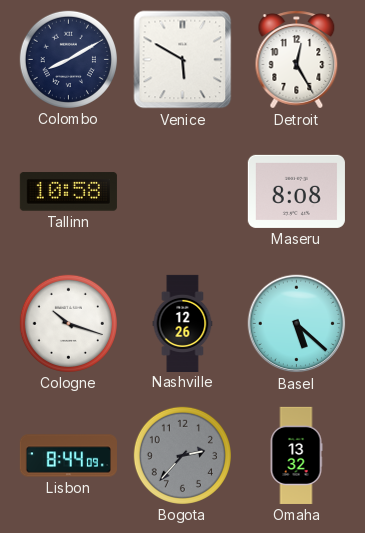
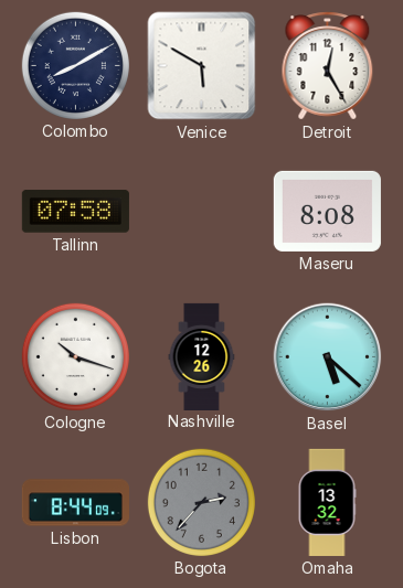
Tallinn: 10:58 -> 07:58
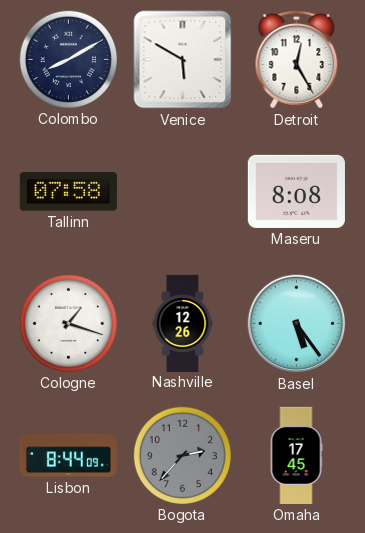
Cologne: 10:18 -> 1:18
Basel: 5:22 -> 5:24
Omaha: 13:32 -> 17:45
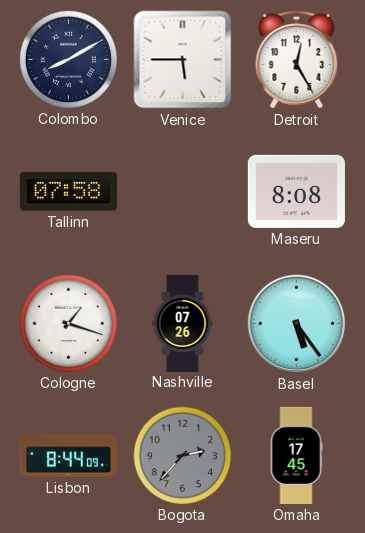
Venice: 5:50 -> 5:45
Nashville: 12:26 -> 07:26
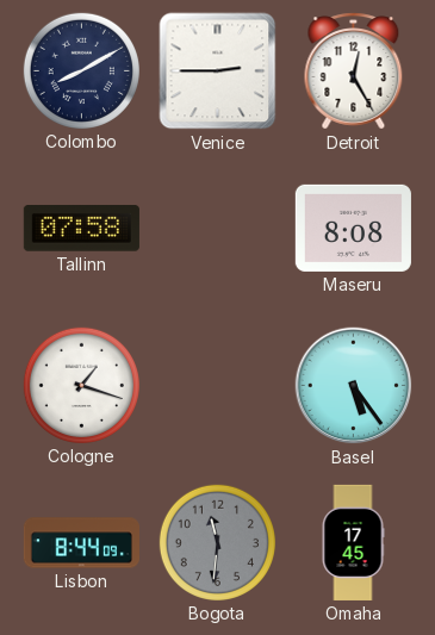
Venice: 5:45 -> 2:45
Nashville: 07:26 -> none
Bogota: 2:37 -> 11:31
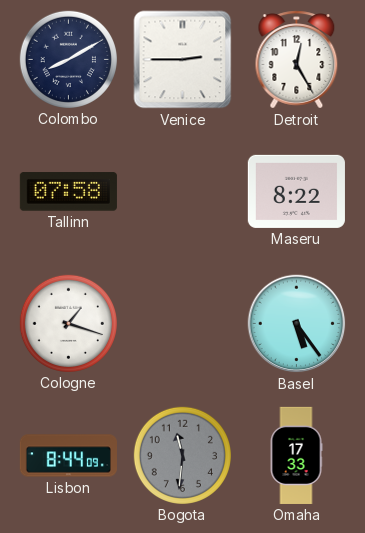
Maseru: 8:08 -> 8:22
Omaha: 17:45 -> 17:33
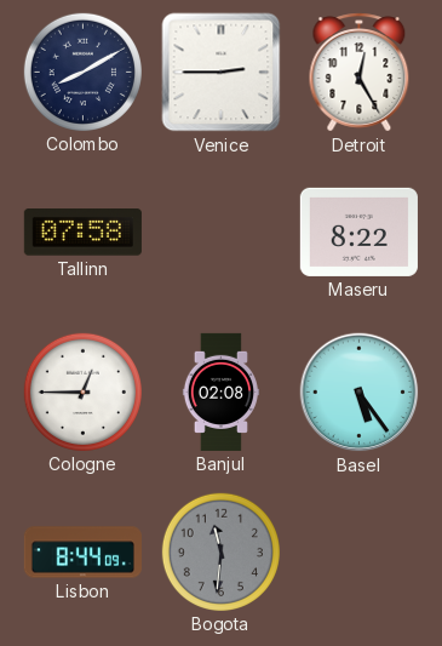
Cologne: 1:18 -> 12:45
Banjul: none -> 02:08
Omaha: 17:33 -> none
